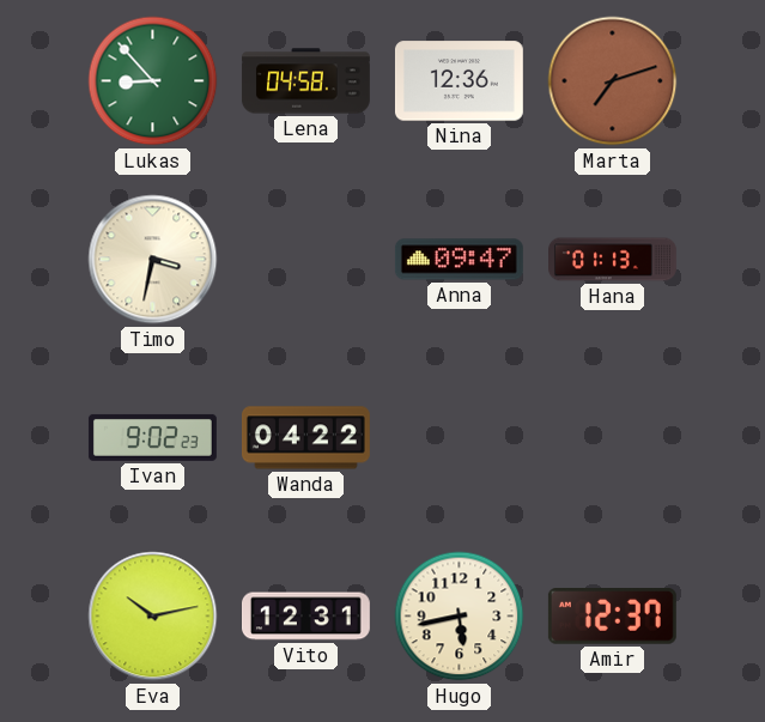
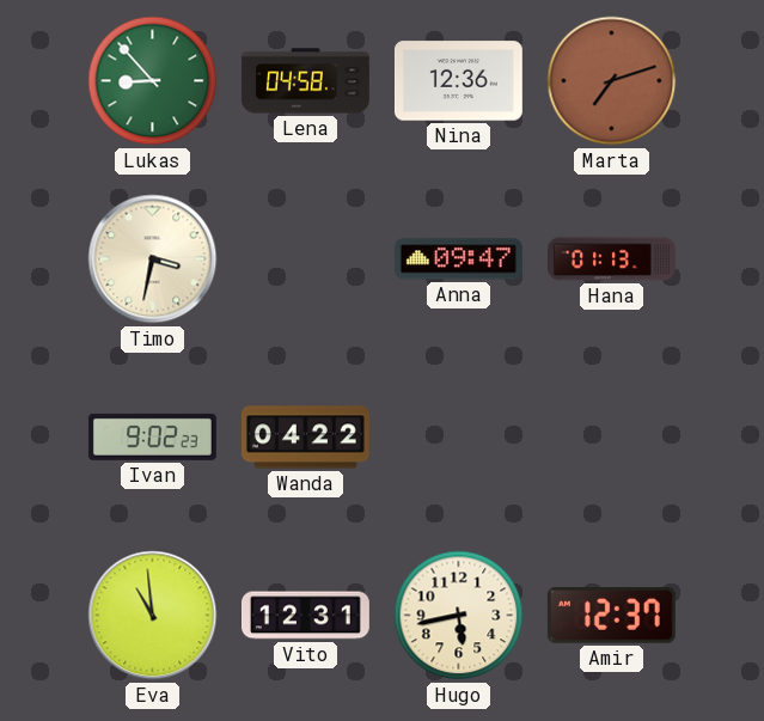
Eva: 10:13 -> 10:59
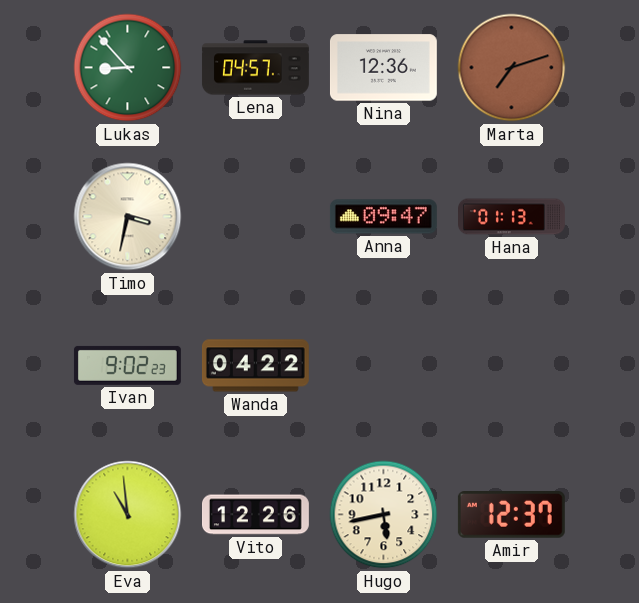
Lena: 04:58 -> 04:57
Vito: 12:31 -> 12:26
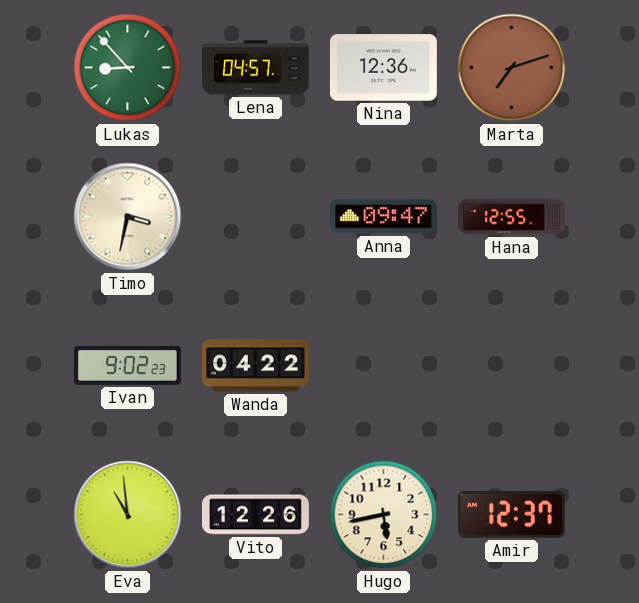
Hana: 01:13 -> 12:55
